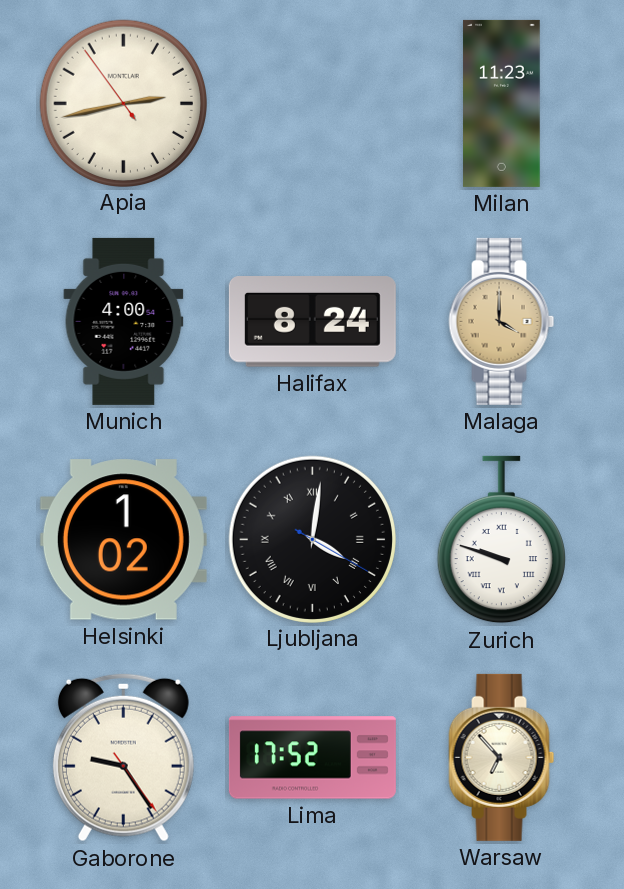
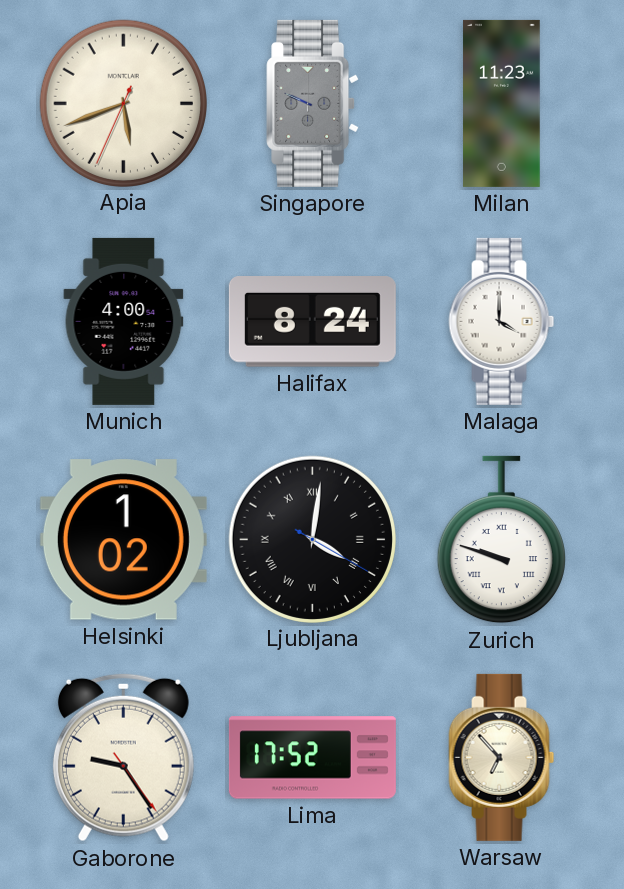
Apia: 2:42 -> 5:41
Singapore: none -> 9:49
Malaga dial: champagne -> white
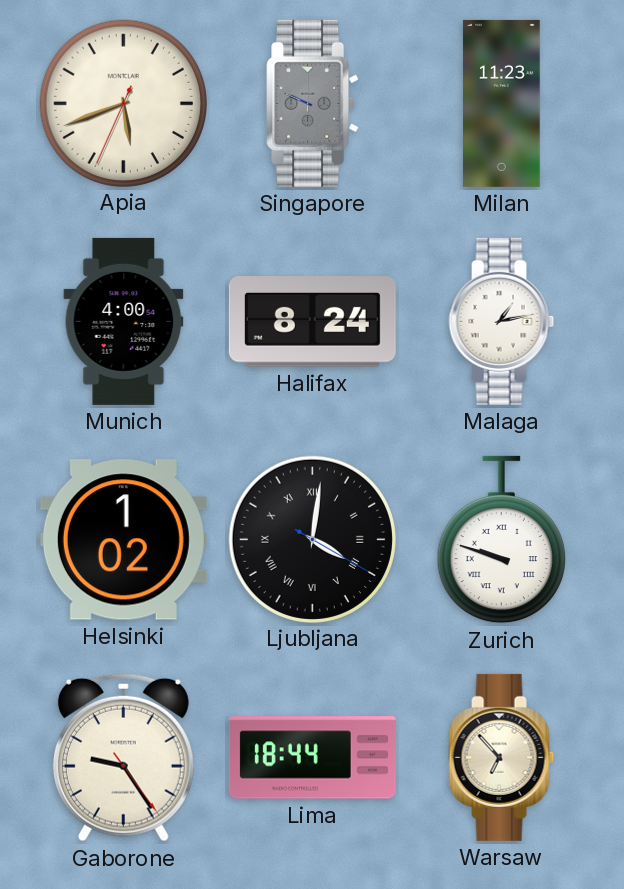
Malaga: 4:00 -> 1:13
Lima: 17:52 -> 18:44
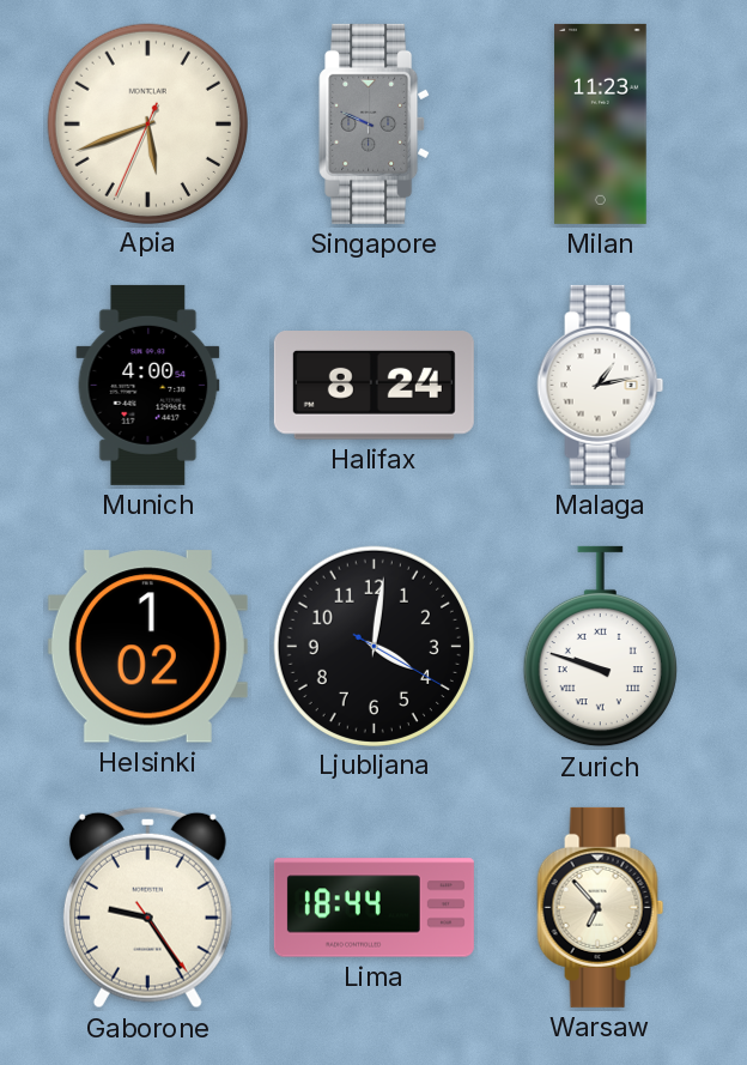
Ljubljana numerals: Roman -> Arabic
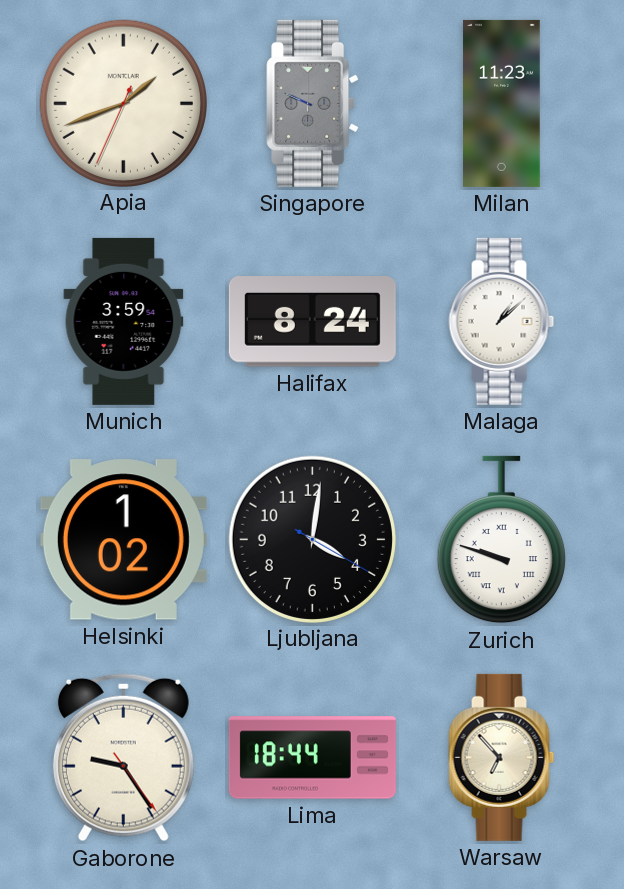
Apia: 5:41 -> 1:41
Munich: 4:00 -> 3:59
Malaga: 1:13 -> 1:08
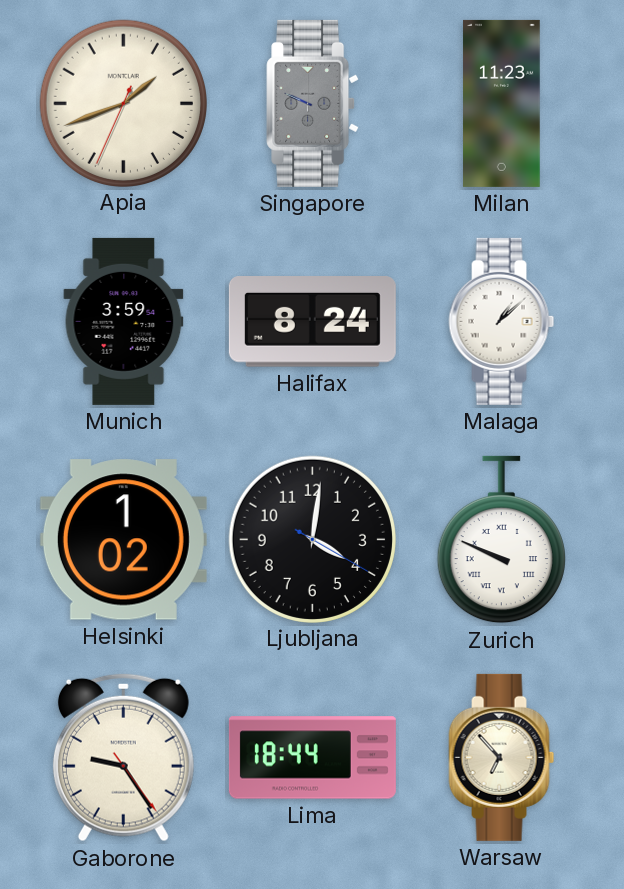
Zurich: 9:48 -> 9:49
